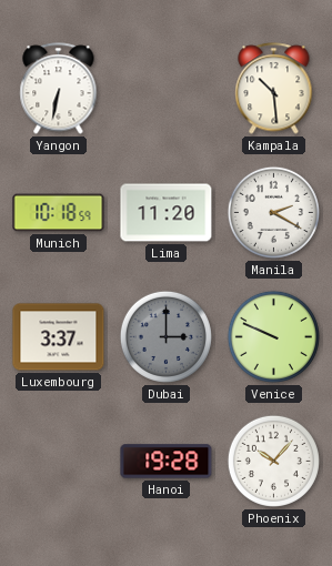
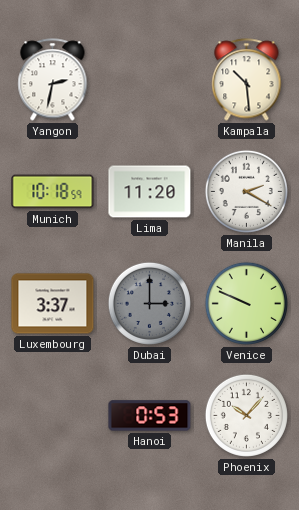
Yangon: 6:32 -> 2:32
Hanoi: 19:28 -> 0:53
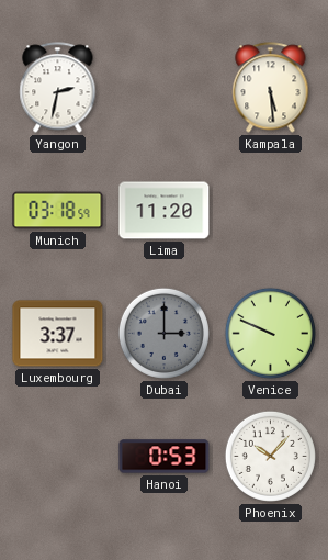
Kampala: 10:29 -> 5:29
Munich: 10:18 -> 03:18
Manila: 2:20 -> none
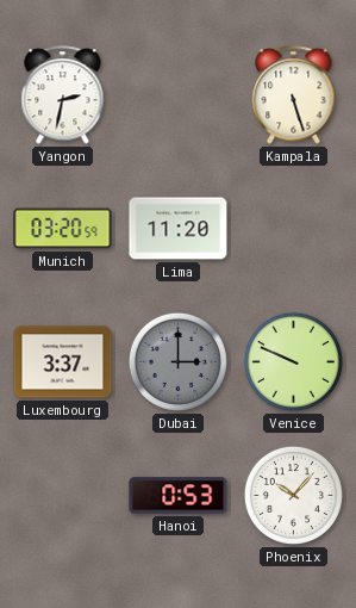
Kampala: 5:29 -> 5:27
Munich: 03:18 -> 03:20
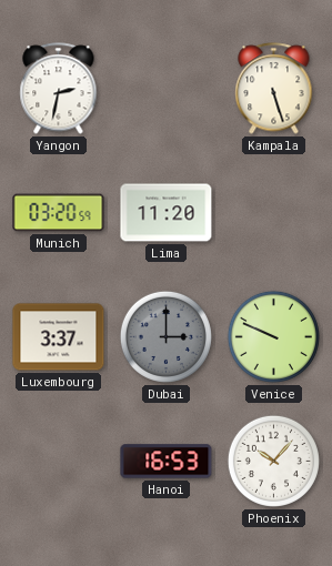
Hanoi: 0:53 -> 16:53
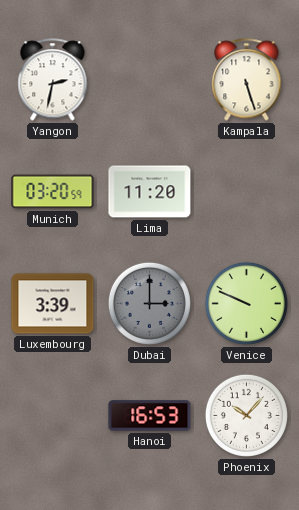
Luxembourg: 3:37 -> 3:39
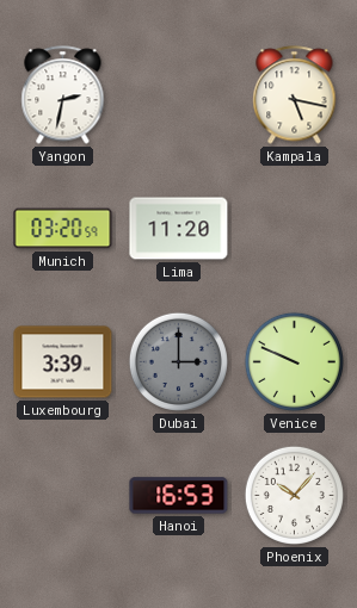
Kampala: 5:27 -> 5:17
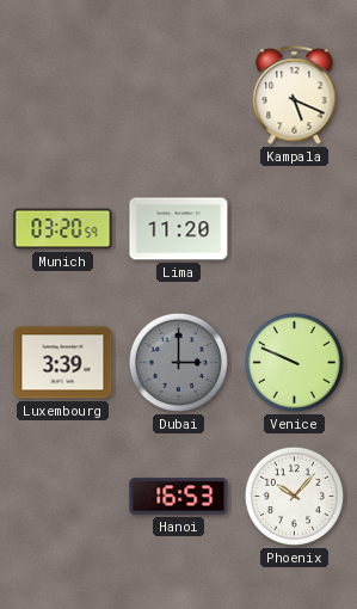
Yangon: 2:32 -> none
Kampala: 5:17 -> 5:19
